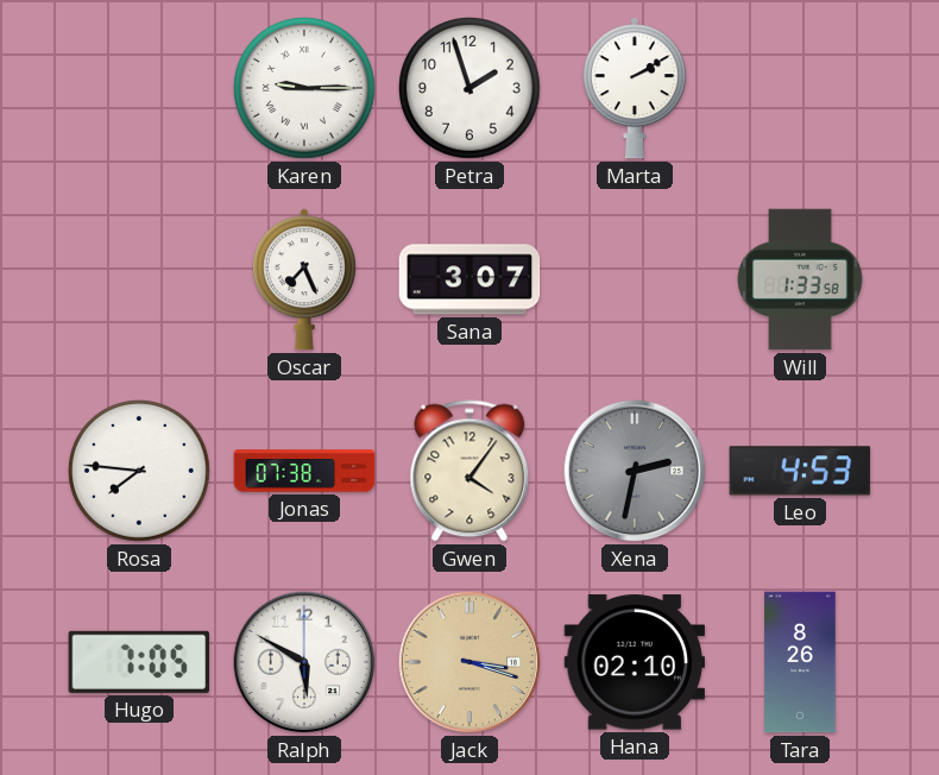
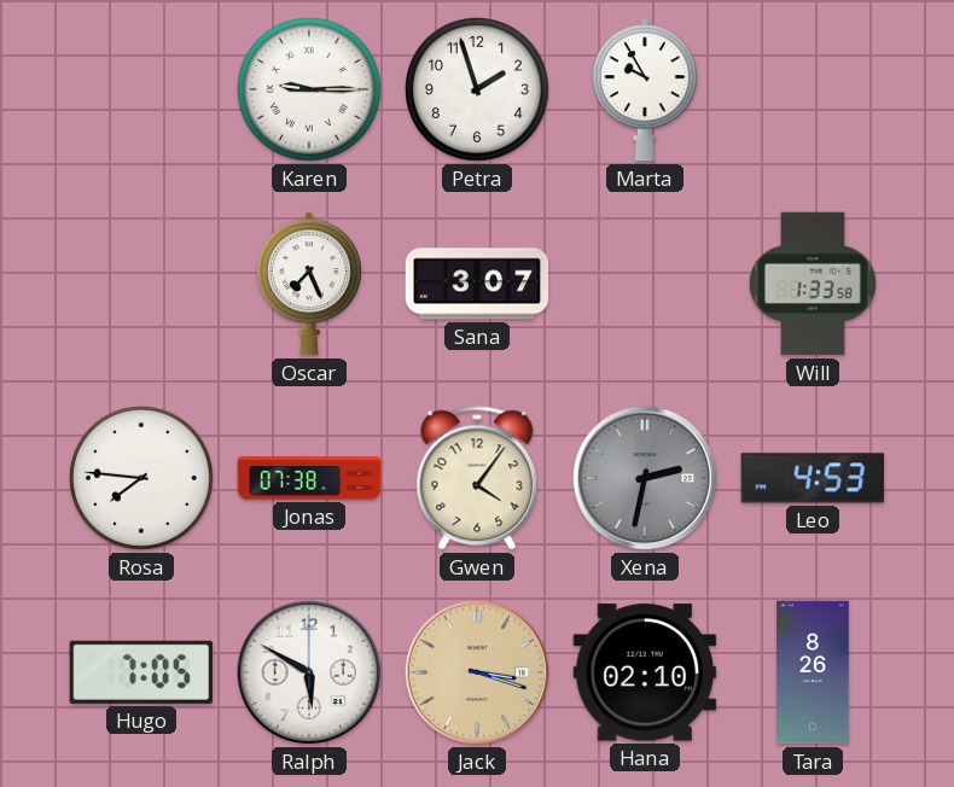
Marta: 2:10 -> 9:55
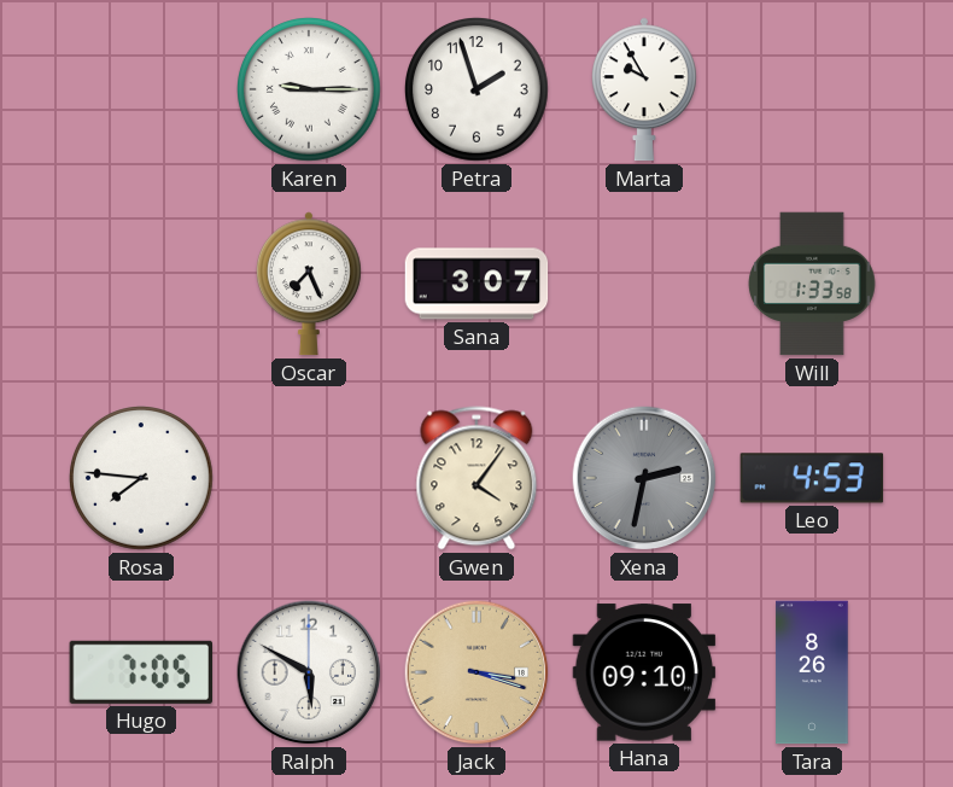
Jonas: 07:38 -> none
Hana: 02:10 -> 09:10
